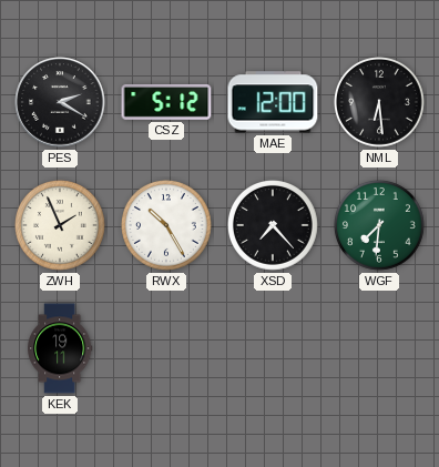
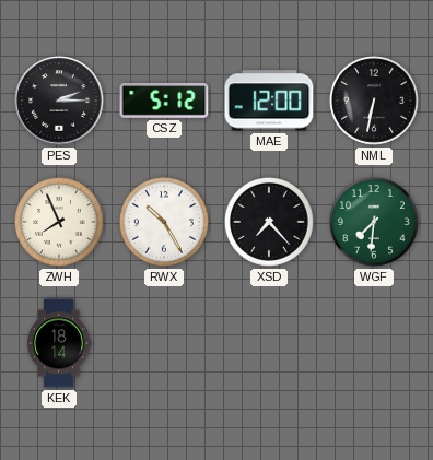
PES: 2:20 -> 2:15
NML: 6:29 -> 6:32
ZWH: 1:56 -> 7:56
KEK: 19:11 -> 18:14
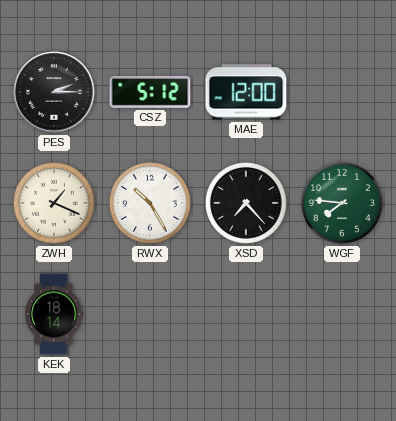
NML: 6:32 -> none
ZWH: 7:56 -> 1:19
WGF: 7:31 -> 7:46
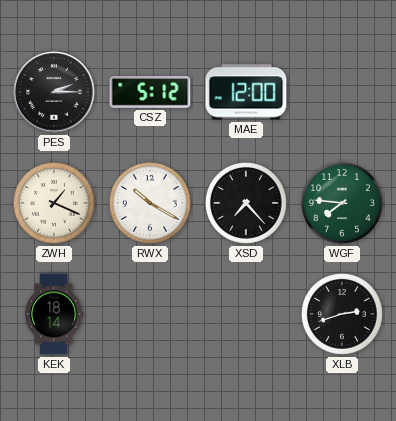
RWX: 10:25 -> 10:20
XLB: none -> 2:42
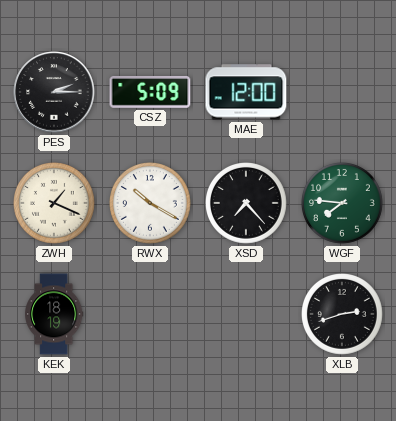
CSZ: 5:12 -> 5:09
KEK: 18:14 -> 18:19
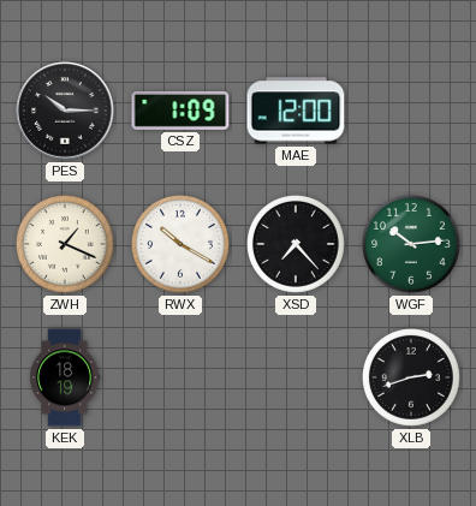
PES: 2:15 -> 10:15
CSZ: 5:09 -> 1:09
WGF: 7:46 -> 10:14
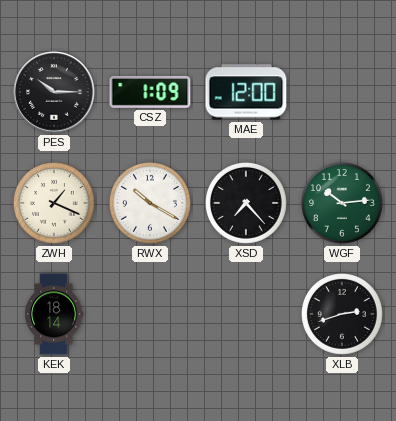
KEK: 18:19 -> 18:14
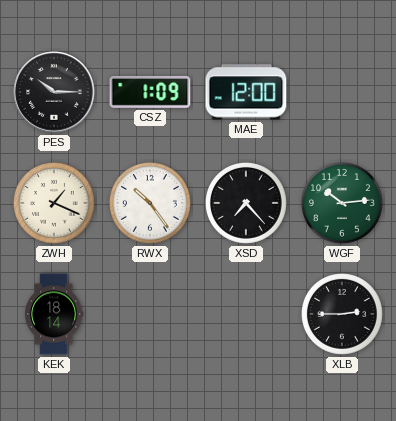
RWX: 10:20 -> 10:24
XLB: 2:42 -> 2:45
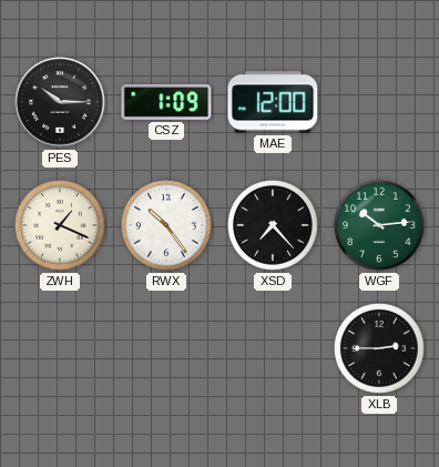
KEK: 18:14 -> none
